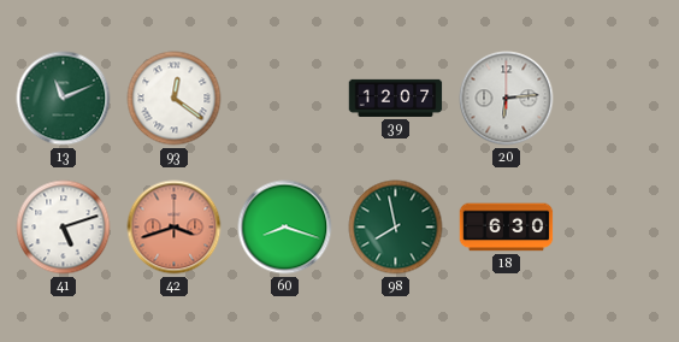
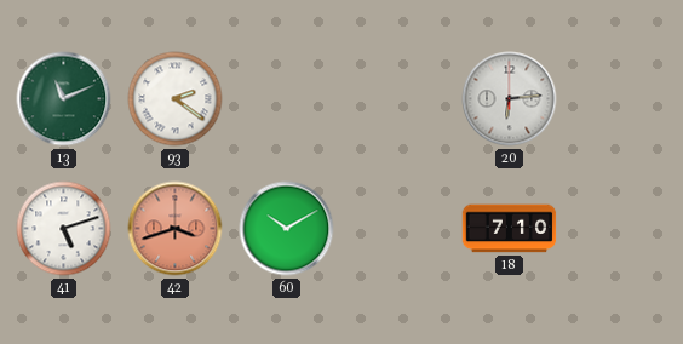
93: 12:21 -> 2:21
39: 12:07 -> none
60: 8:18 -> 10:10
98: 7:58 -> none
18: 6:30 -> 7:10
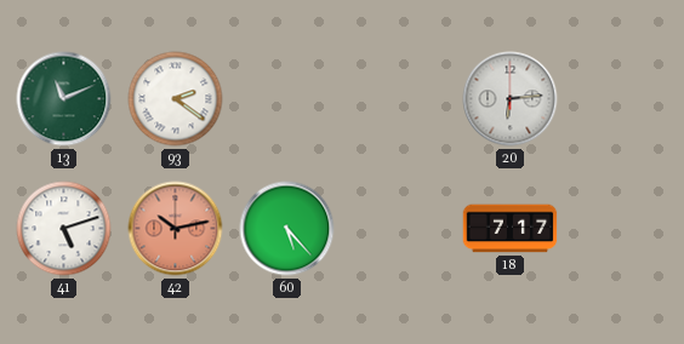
42: 3:42 -> 10:13
60: 10:10 -> 5:23
18: 7:10 -> 7:17
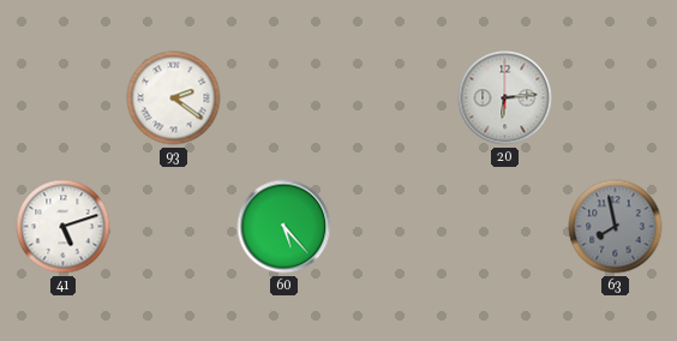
13: 11:11 -> none
42: 10:13 -> none
18: 7:17 -> none
63: none -> 7:58
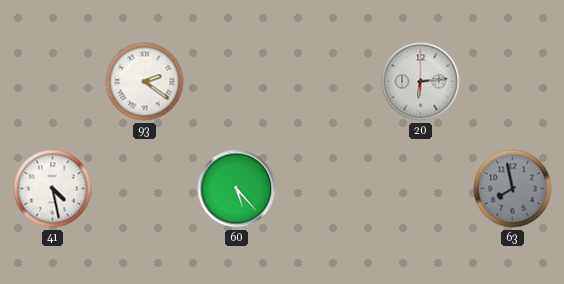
41: 5:12 -> 4:28
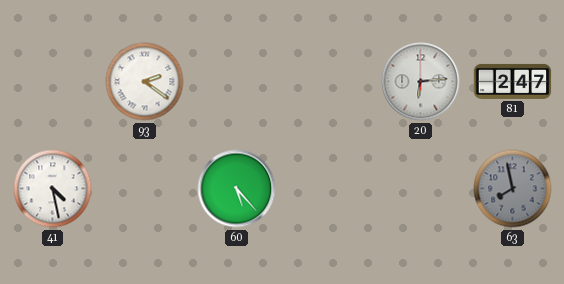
81: none -> 2:47
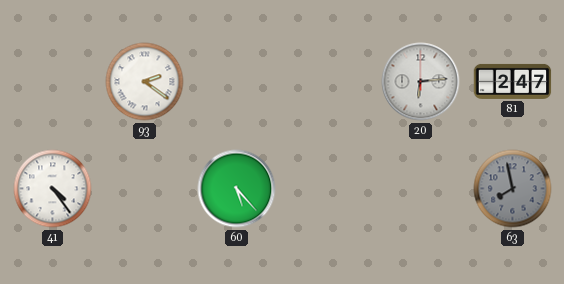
41: 4:28 -> 4:24
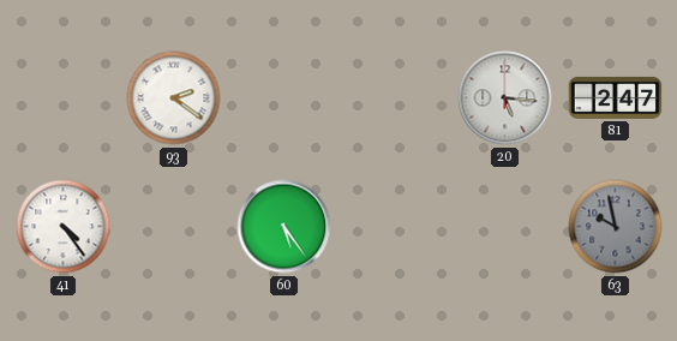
20: 6:14 -> 5:16
60: 5:23 -> 5:24
63: 7:58 -> 9:58
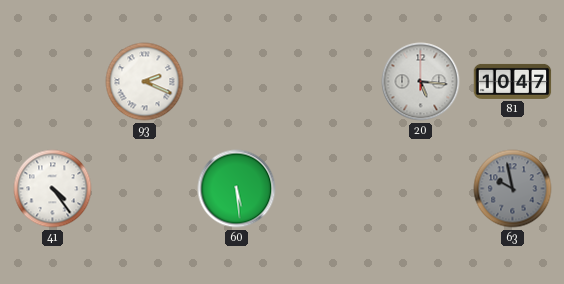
93: 2:21 -> 2:19
81: 2:47 -> 10:47
60: 5:24 -> 5:29
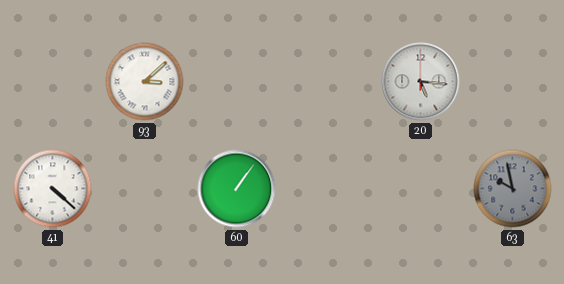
93: 2:19 -> 3:08
81: 10:47 -> none
41: 4:24 -> 4:22
60: 5:29 -> 1:06
